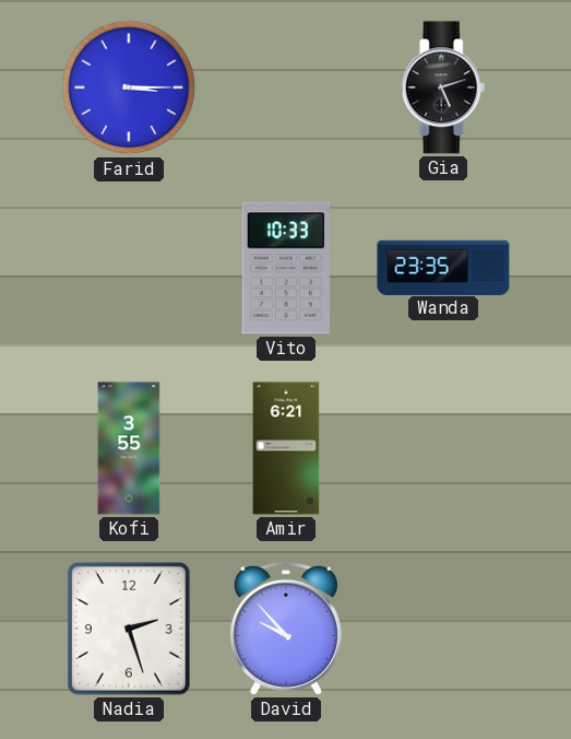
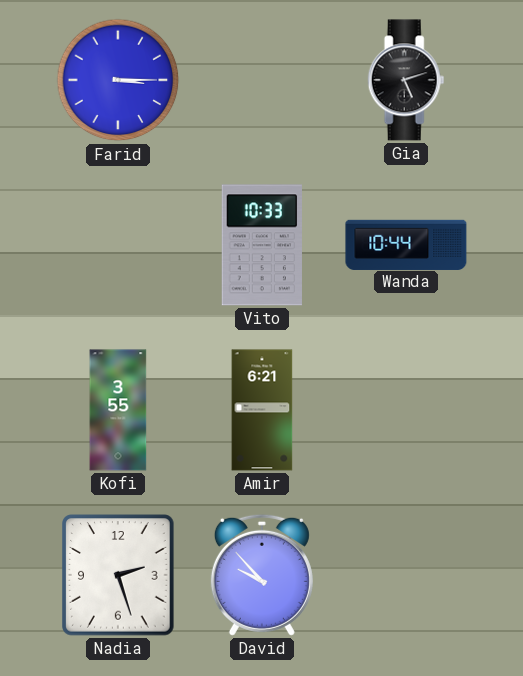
Wanda: 23:35 -> 10:44
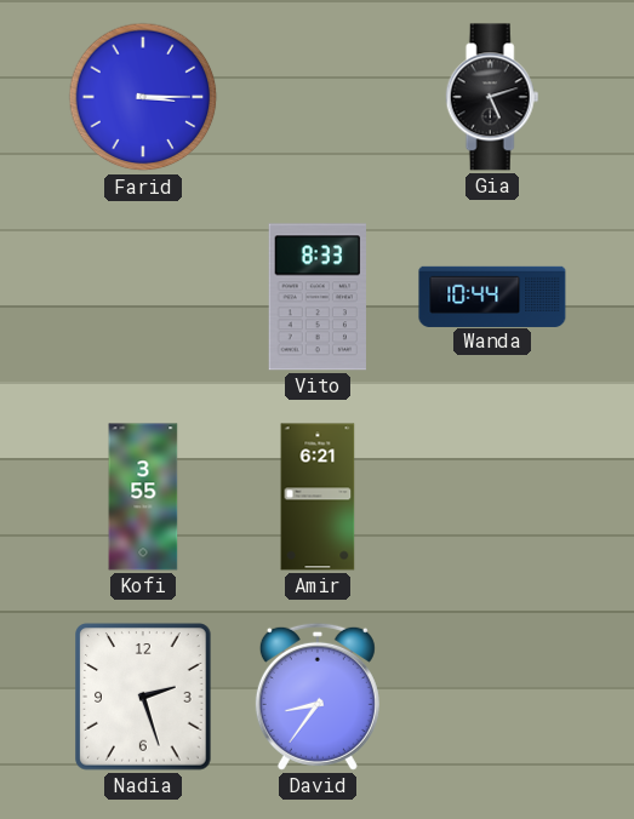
Vito: 10:33 -> 8:33
David: 9:53 -> 8:36
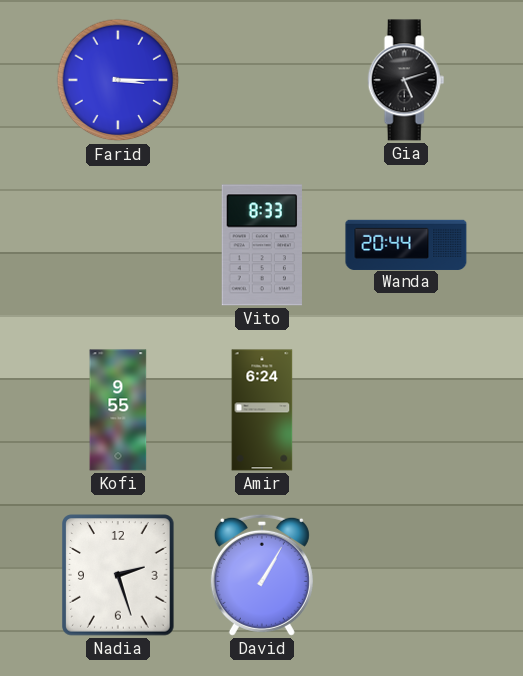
Wanda: 10:44 -> 20:44
Kofi: 3:55 -> 9:55
Amir: 6:21 -> 6:24
David: 8:36 -> 1:05
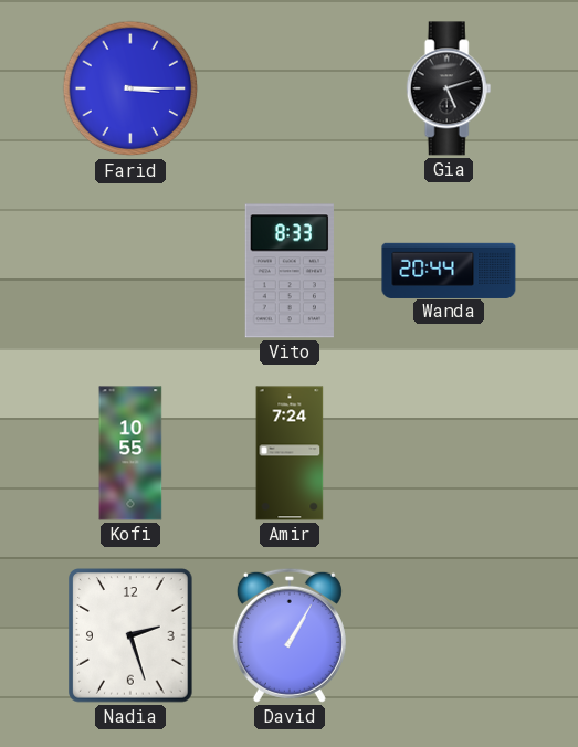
Kofi: 9:55 -> 10:55
Amir: 6:24 -> 7:24
